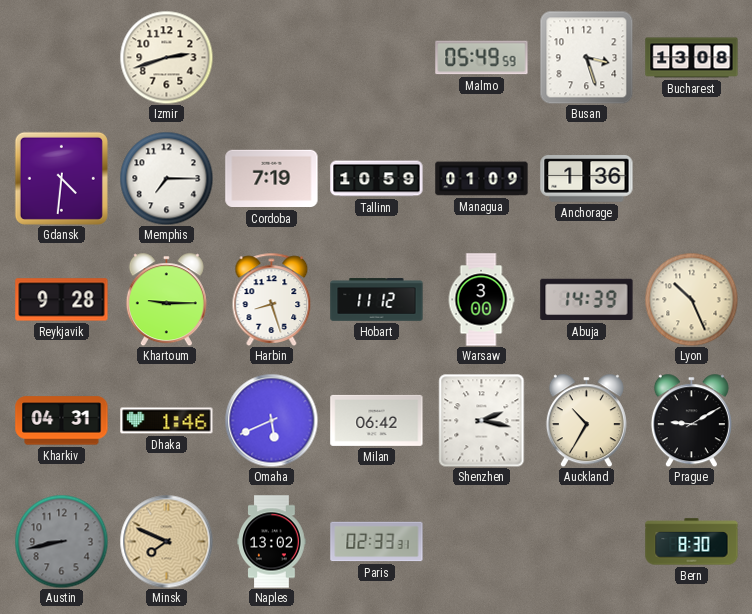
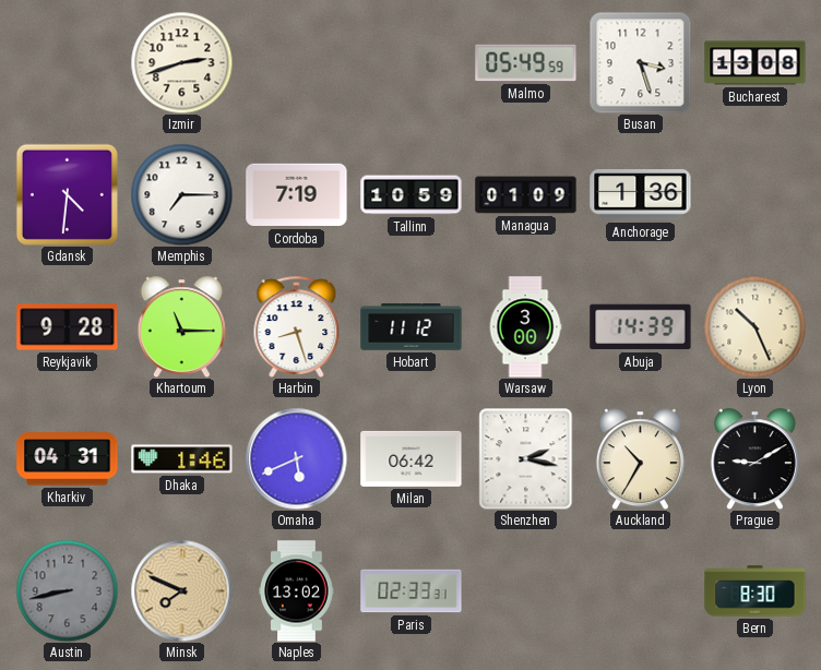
Khartoum: 9:15 -> 11:15
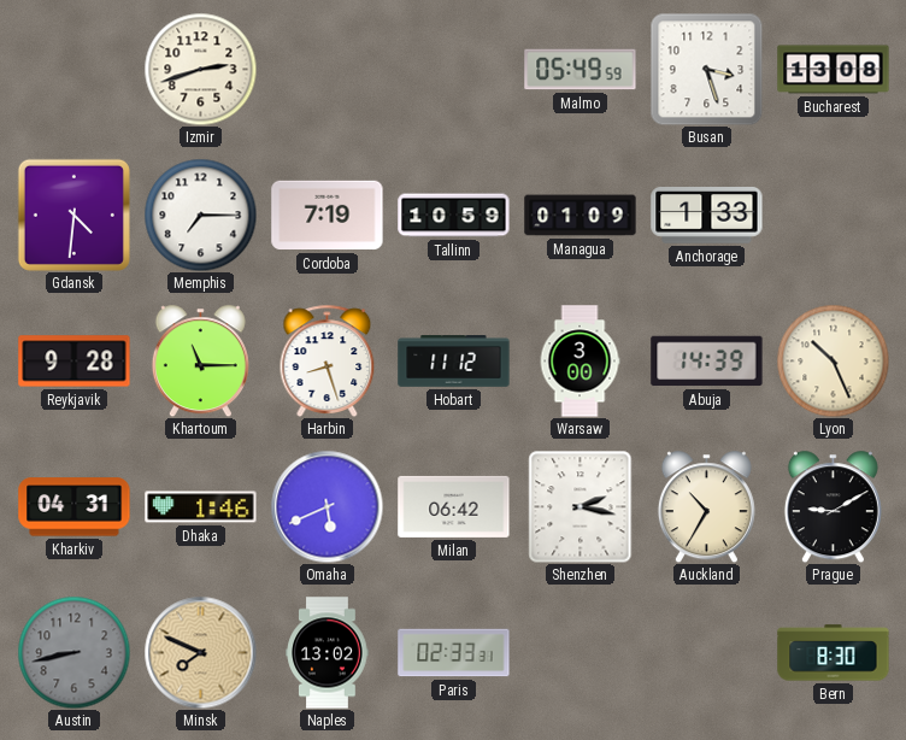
Anchorage: 1:36 -> 1:33
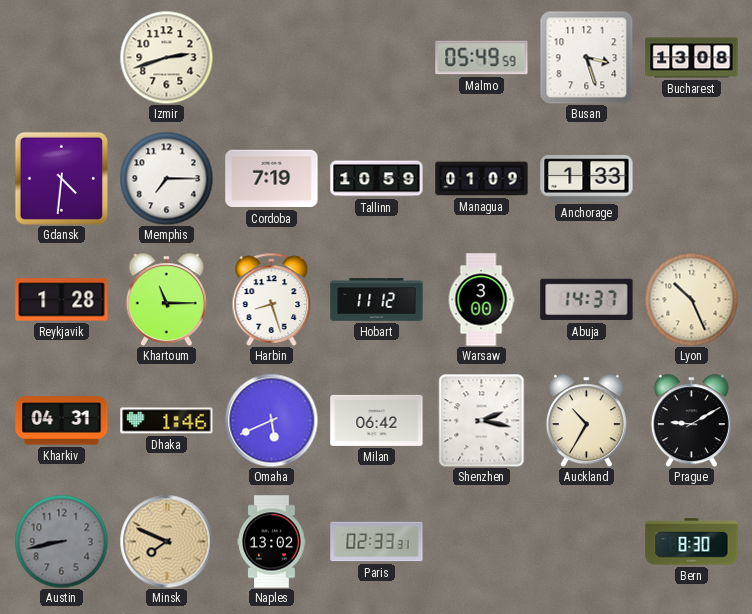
Reykjavik: 9:28 -> 1:28
Abuja: 14:39 -> 14:37
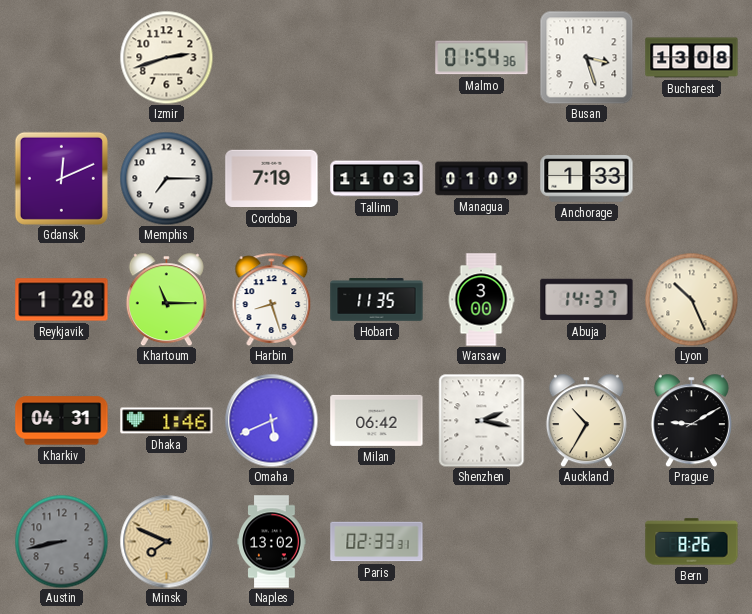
Malmo: 05:49 -> 01:54
Gdansk: 4:31 -> 12:11
Tallinn: 10:59 -> 11:03
Hobart: 11:12 -> 11:35
Bern: 8:30 -> 8:26
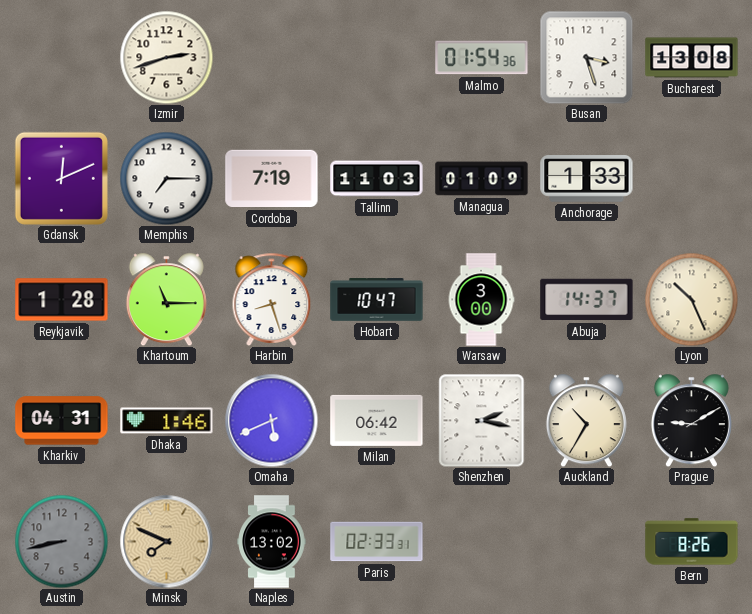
Hobart: 11:35 -> 10:47
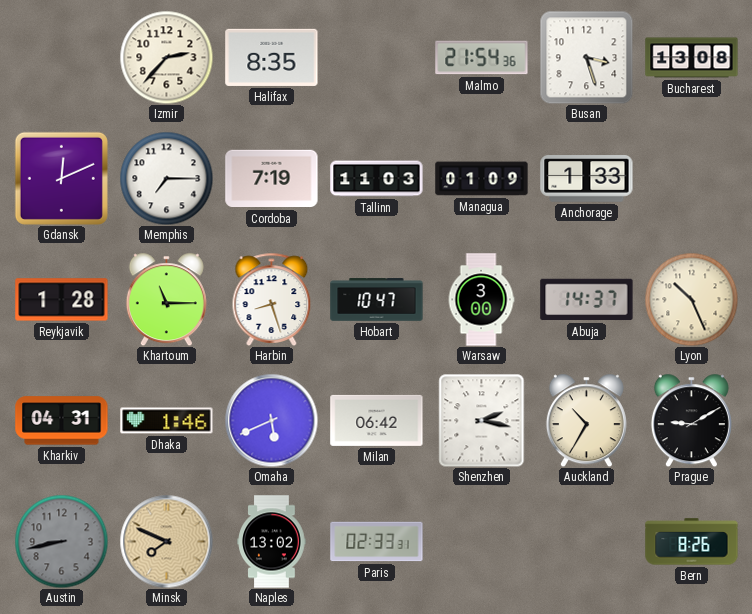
Izmir: 2:42 -> 2:37
Halifax: none -> 8:35
Malmo: 01:54 -> 21:54
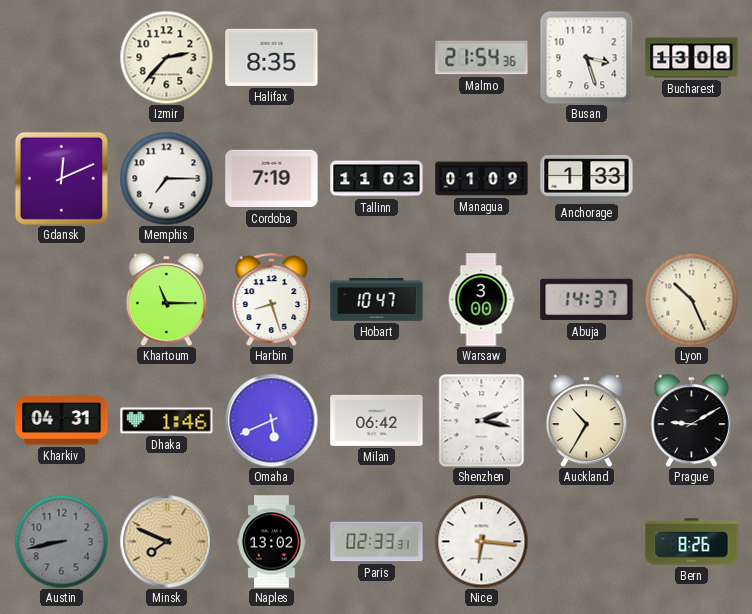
Reykjavik: 1:28 -> none
Nice: none -> 6:16
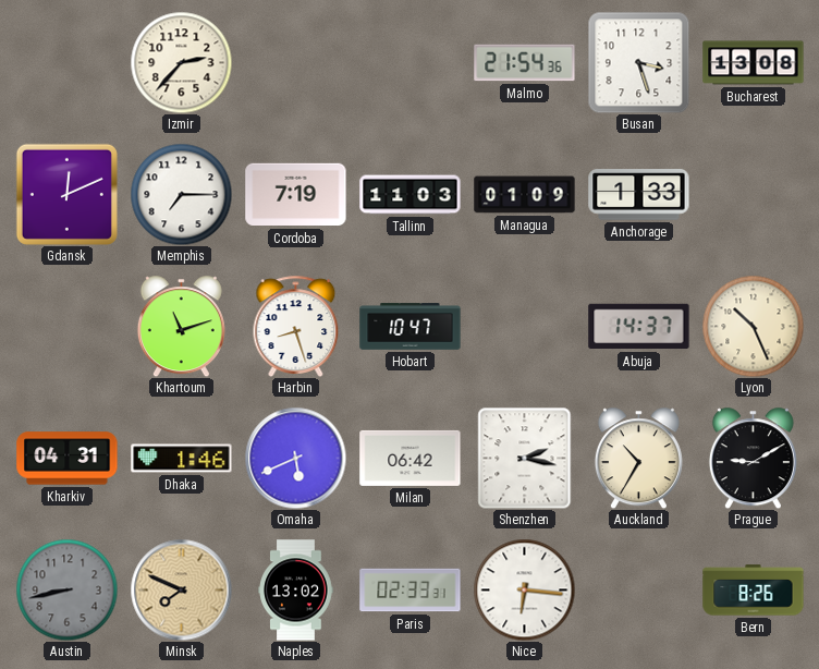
Halifax: 8:35 -> none
Khartoum: 11:15 -> 11:12
Warsaw: 3:00 -> none
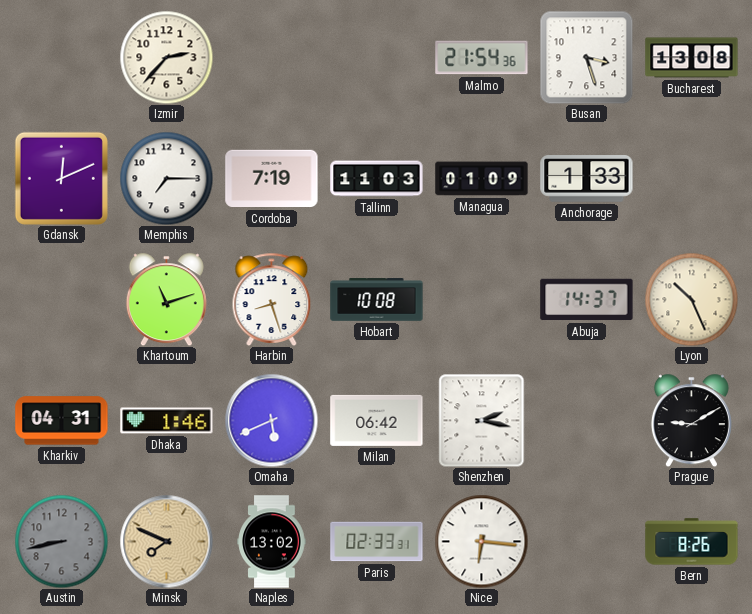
Hobart: 10:47 -> 10:08
Auckland: 10:35 -> none
